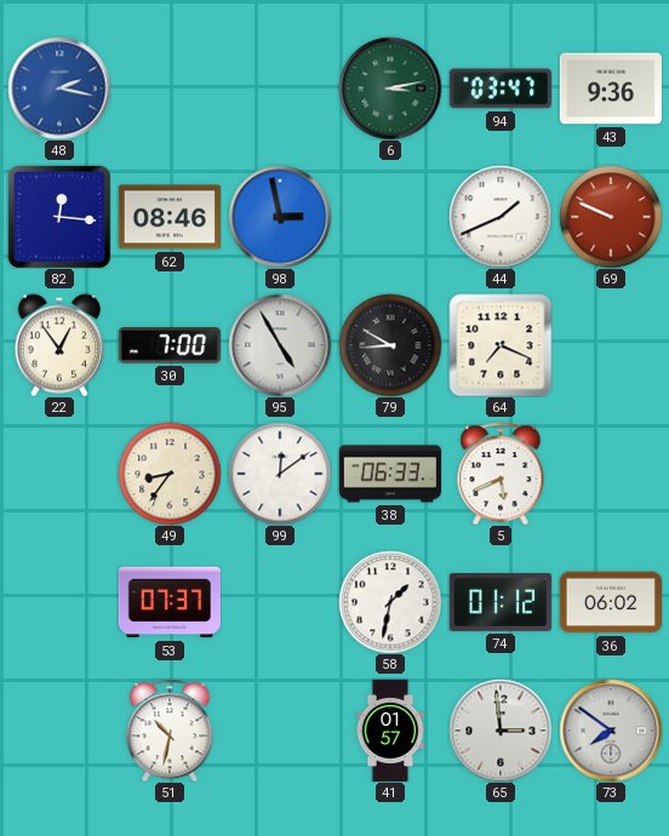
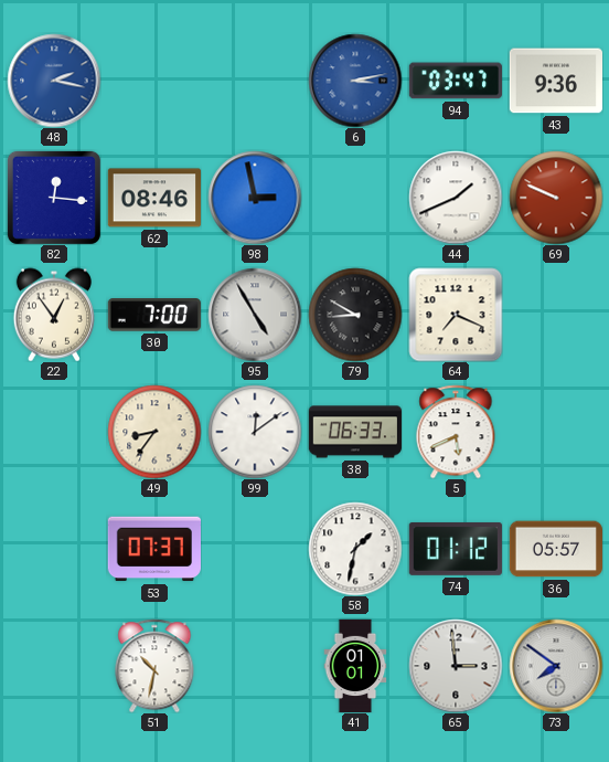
6 dial: green -> blue
36: 06:02 -> 05:57
41: 01:57 -> 01:01
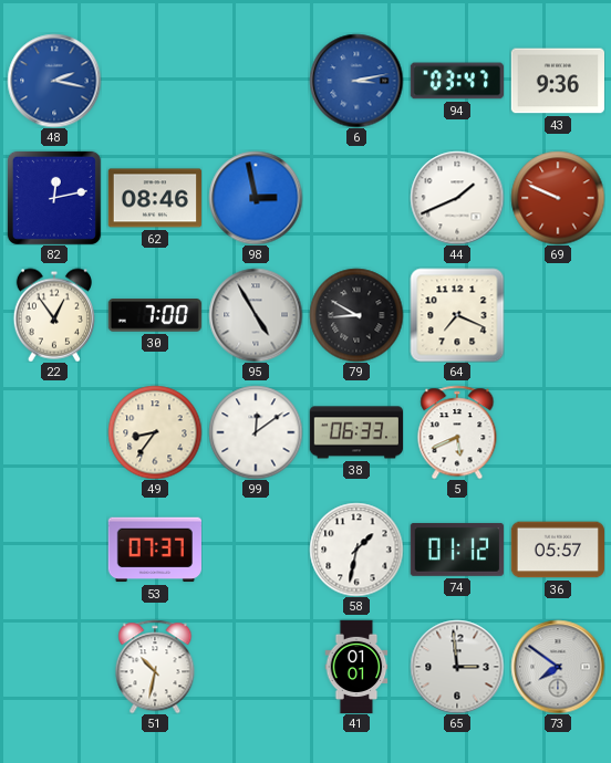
82: 12:16 -> 12:13
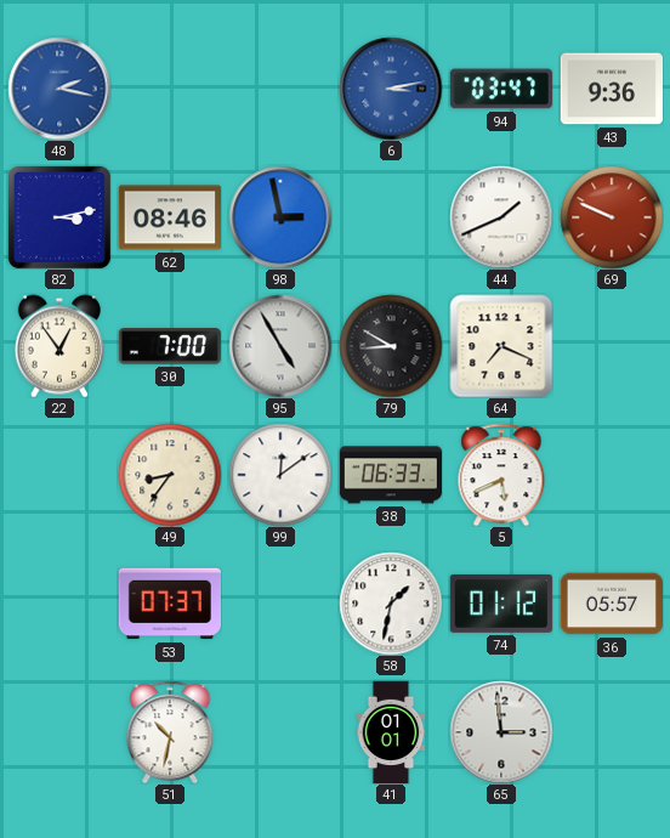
82: 12:13 -> 3:13
73: 7:51 -> none
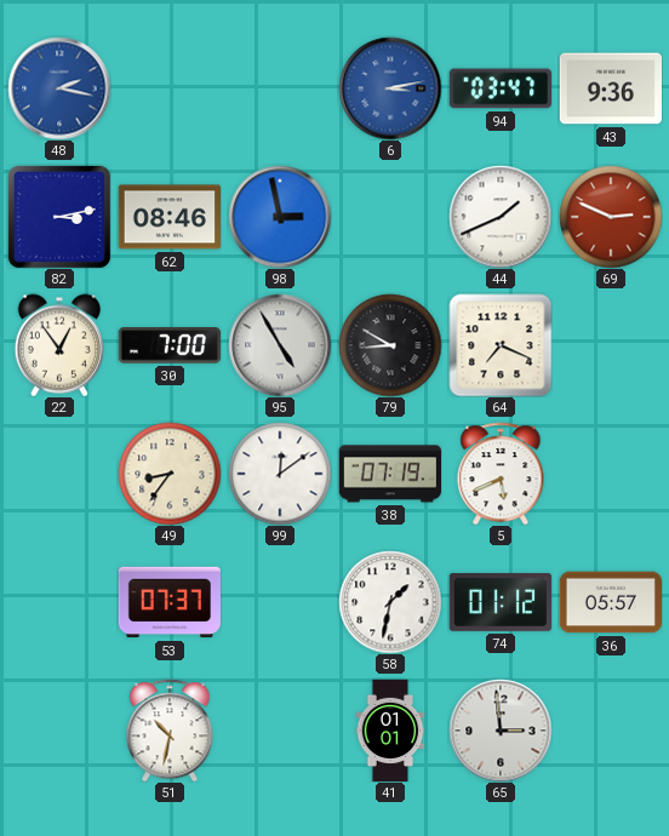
69: 9:49 -> 2:49
38: 06:33 -> 07:19
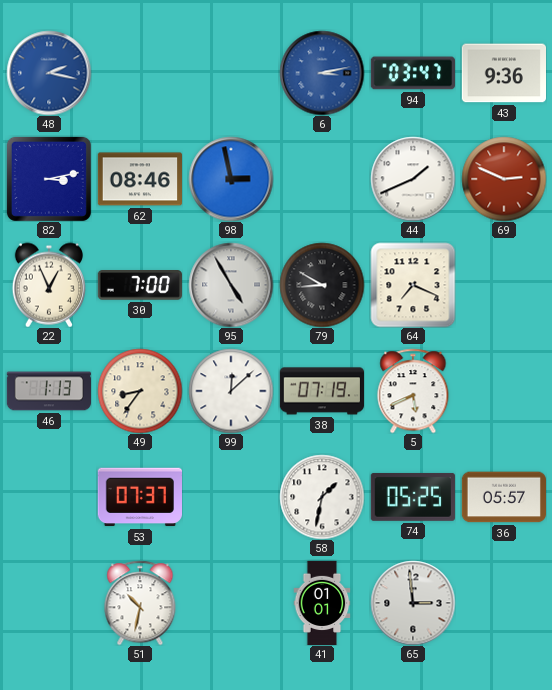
22: 12:54 -> 12:56
46: none -> 1:13
99: 12:09 -> 12:08
74: 01:12 -> 05:25
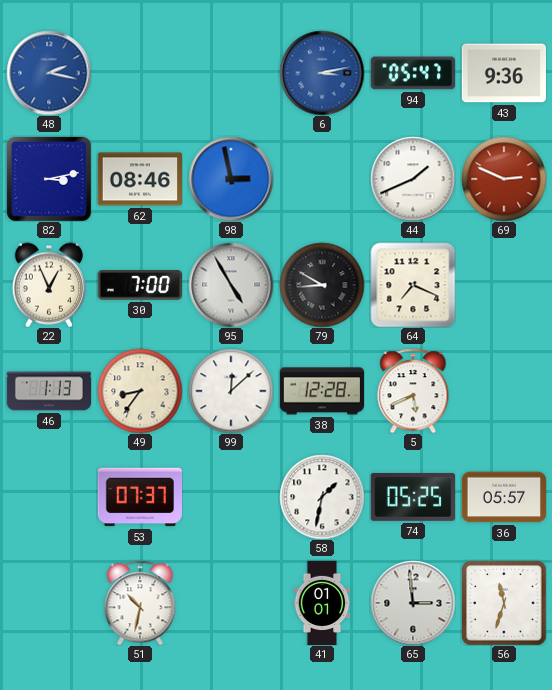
94: 03:47 -> 05:47
38: 07:19 -> 12:28
56: none -> 11:33
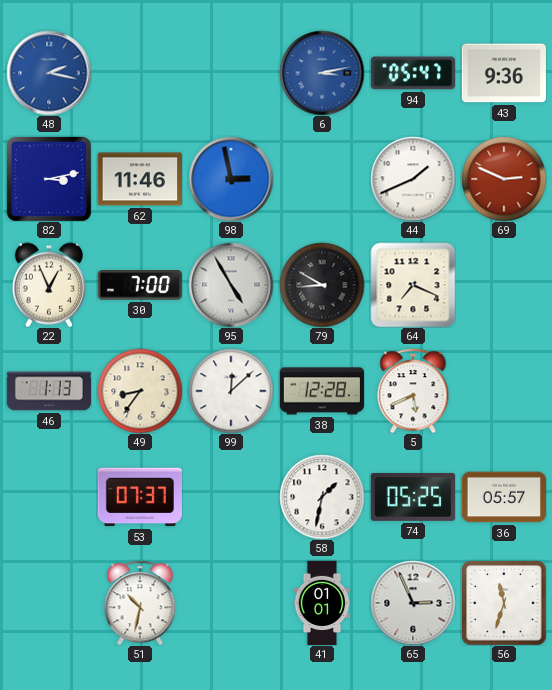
62: 08:46 -> 11:46
65: 2:59 -> 2:56
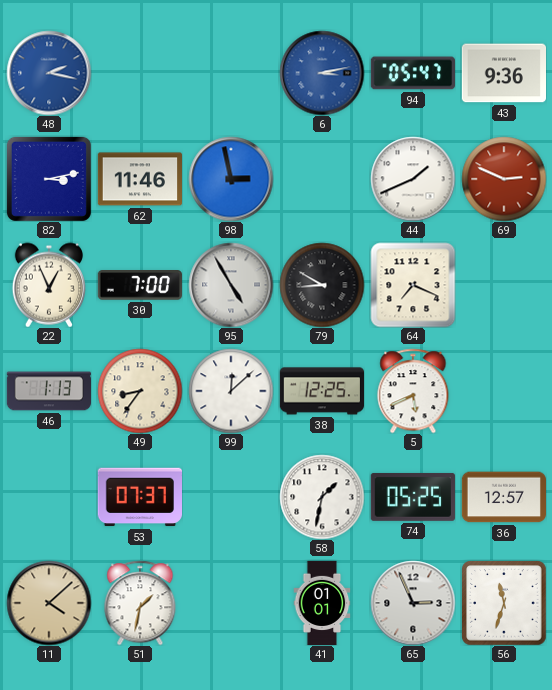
38: 12:28 -> 12:25
36: 05:57 -> 12:57
11: none -> 4:08
51: 10:32 -> 1:32
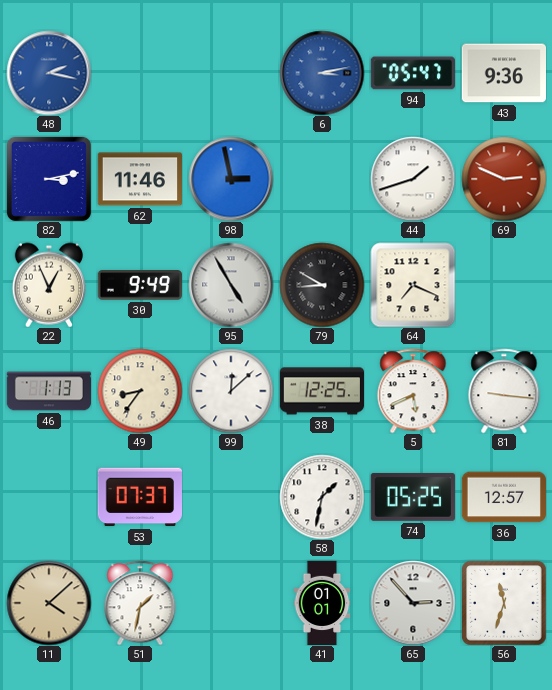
44: 1:41 -> 1:42
30: 7:00 -> 9:49
81: none -> 9:16
65: 2:56 -> 2:53
